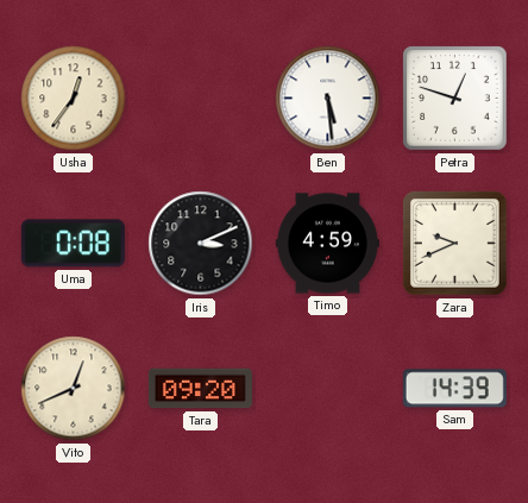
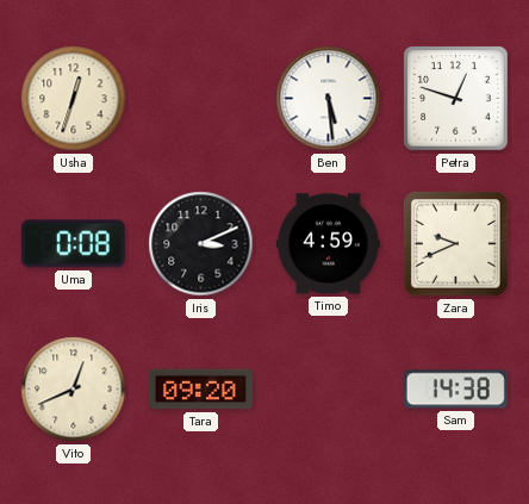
Usha: 12:36 -> 12:33
Sam: 14:39 -> 14:38
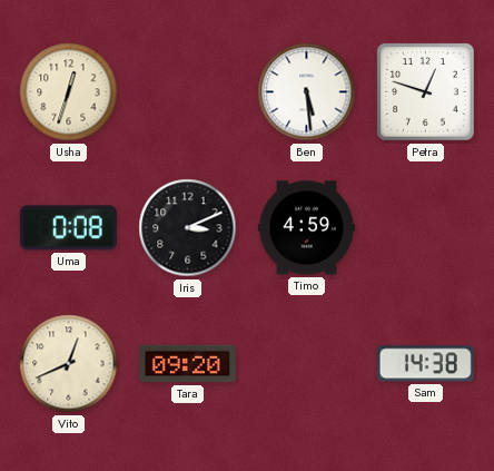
Zara: 9:41 -> none
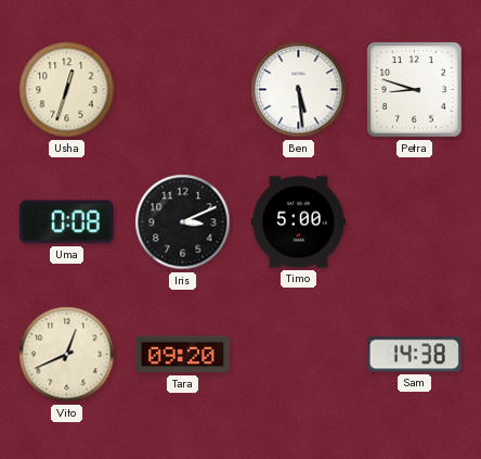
Petra: 12:48 -> 8:48
Timo: 4:59 -> 5:00
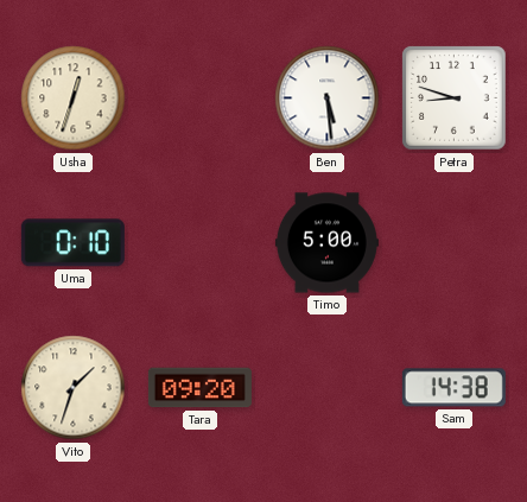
Uma: 0:08 -> 0:10
Iris: 3:11 -> none
Vito: 12:41 -> 1:33
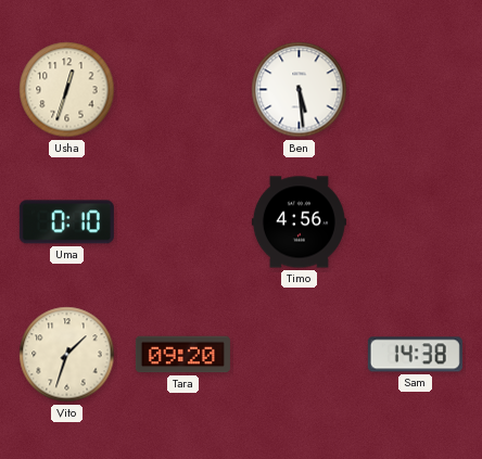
Petra: 8:48 -> none
Timo: 5:00 -> 4:56
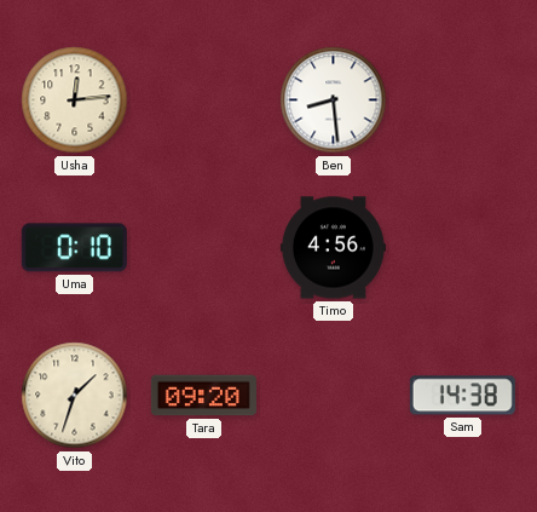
Usha: 12:33 -> 12:14
Ben: 5:29 -> 8:29
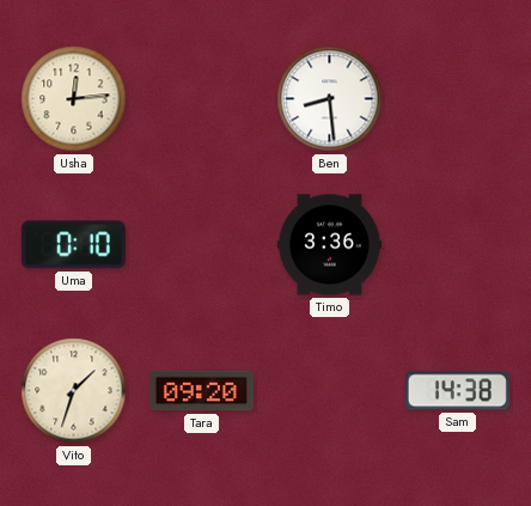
Timo: 4:56 -> 3:36
